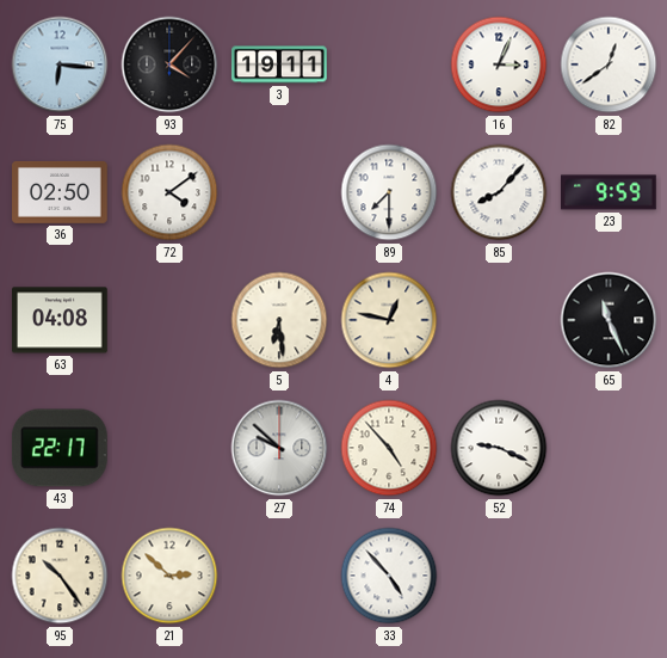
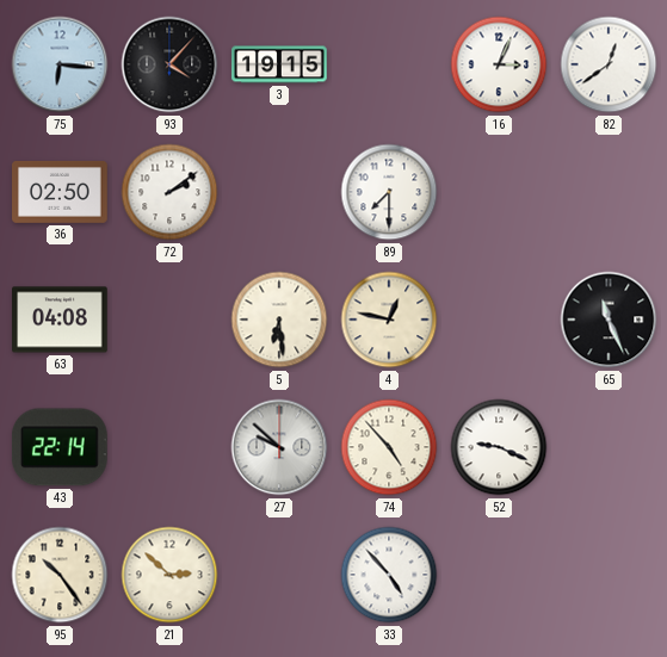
3: 19:11 -> 19:15
72: 4:09 -> 2:09
85: 8:07 -> none
23: 9:59 -> none
43: 22:17 -> 22:14
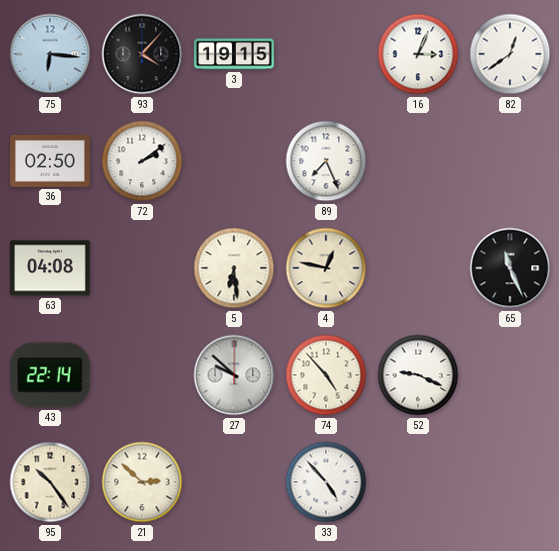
89: 7:30 -> 7:26
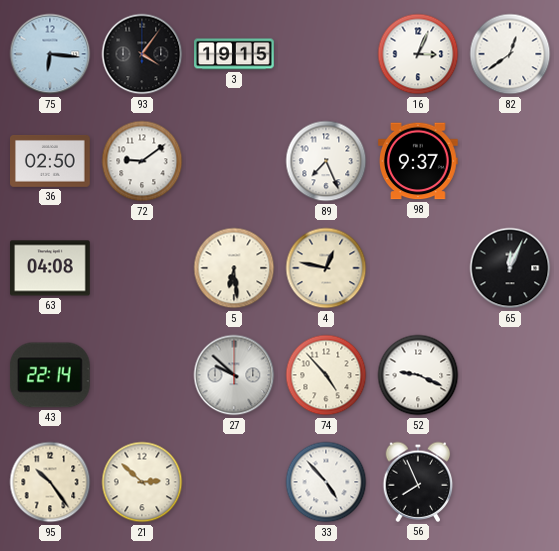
93: 4:07 -> 4:06
72: 2:09 -> 9:09
98: none -> 9:37
65: 11:26 -> 12:04
56: none -> 7:56
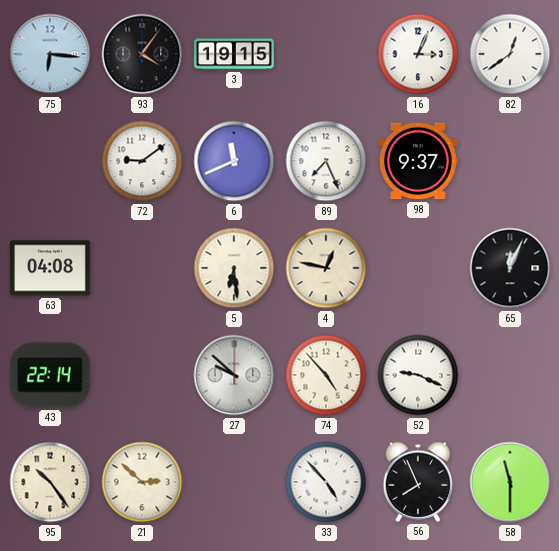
36: 02:50 -> none
6: none -> 11:41
58: none -> 11:30
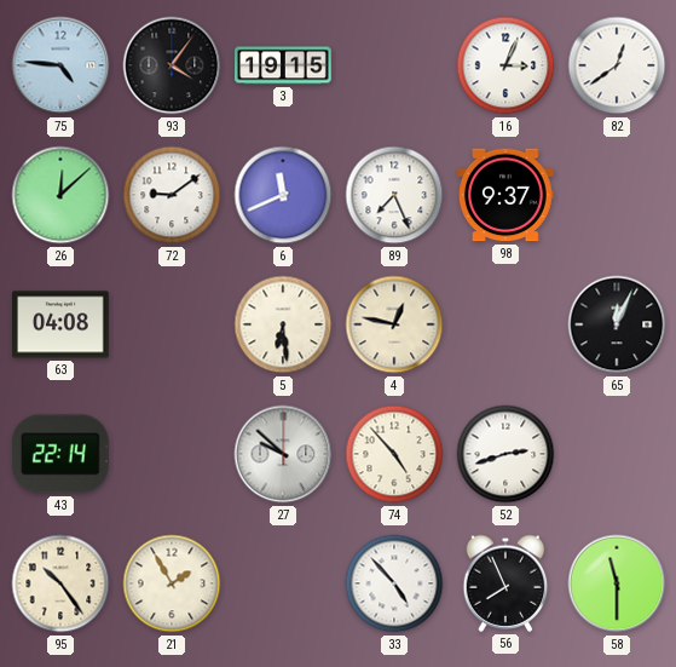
75: 6:16 -> 4:46
26: none -> 12:08
52: 9:19 -> 2:42
21: 2:52 -> 1:55
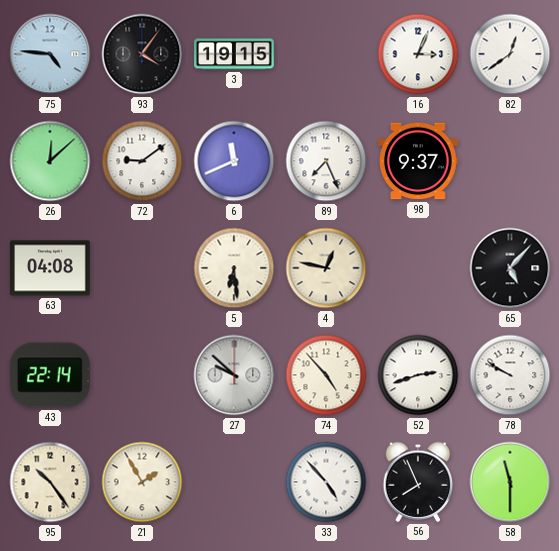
65: 12:04 -> 5:07
78: none -> 9:50
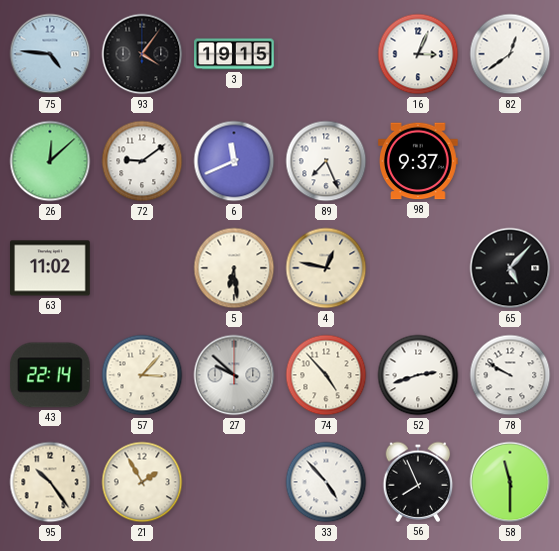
63: 04:08 -> 11:02
57: none -> 3:07
